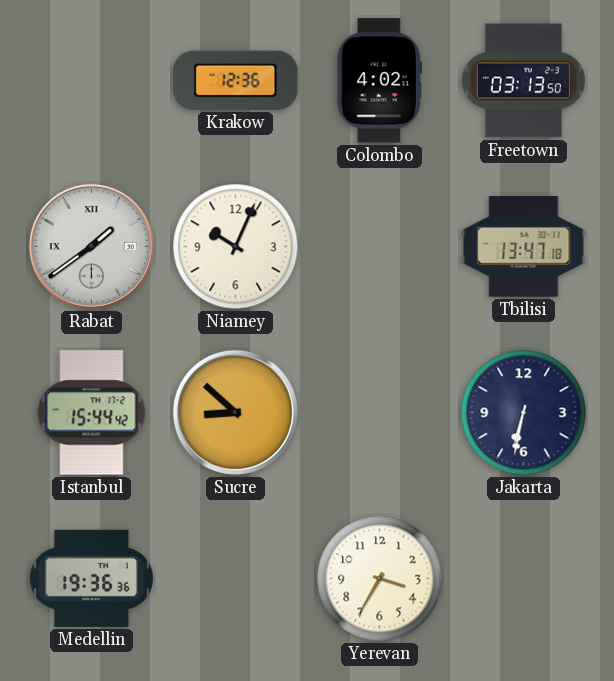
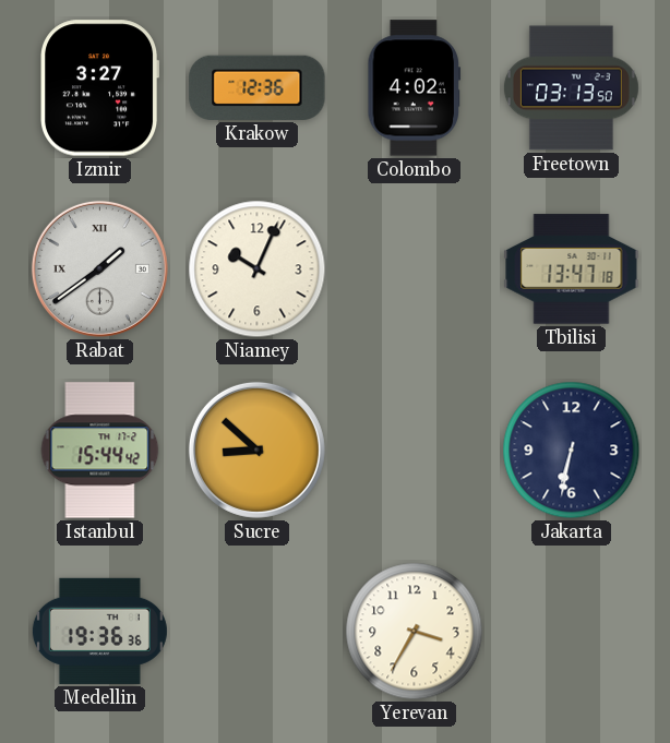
Izmir: none -> 3:27
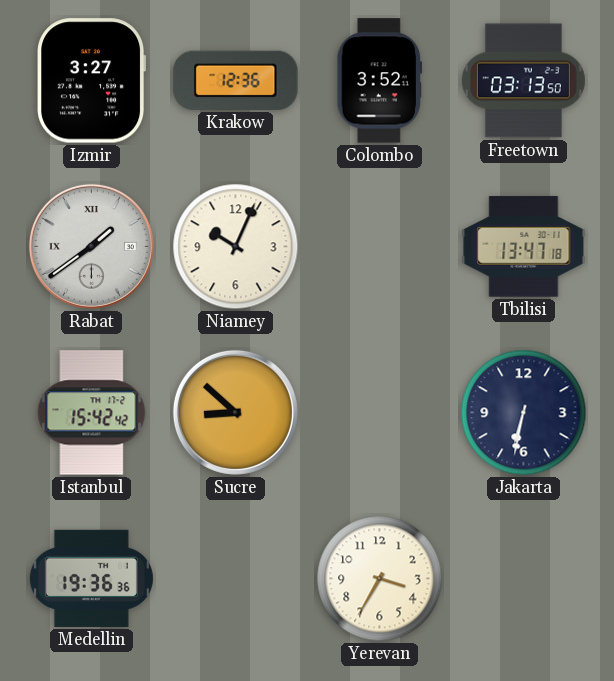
Colombo: 4:02 -> 3:52
Istanbul: 15:44 -> 15:42
